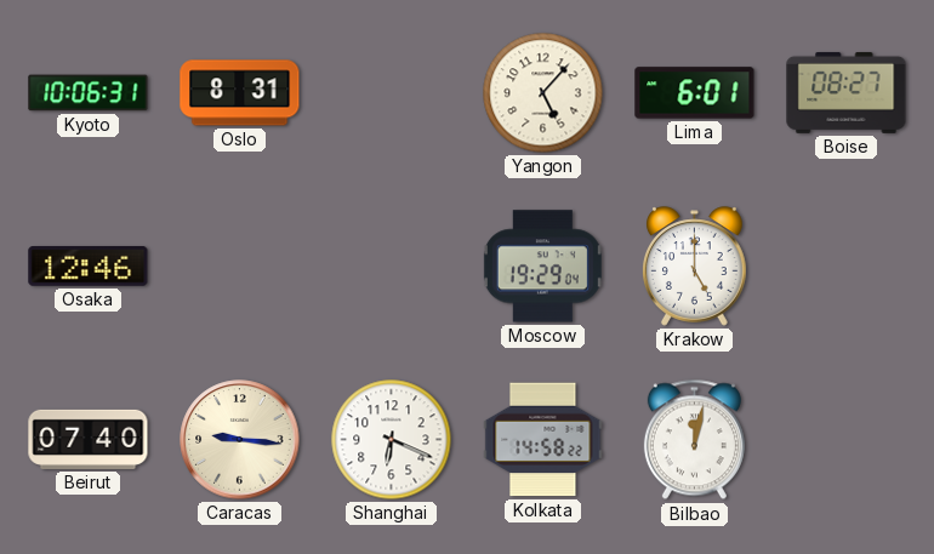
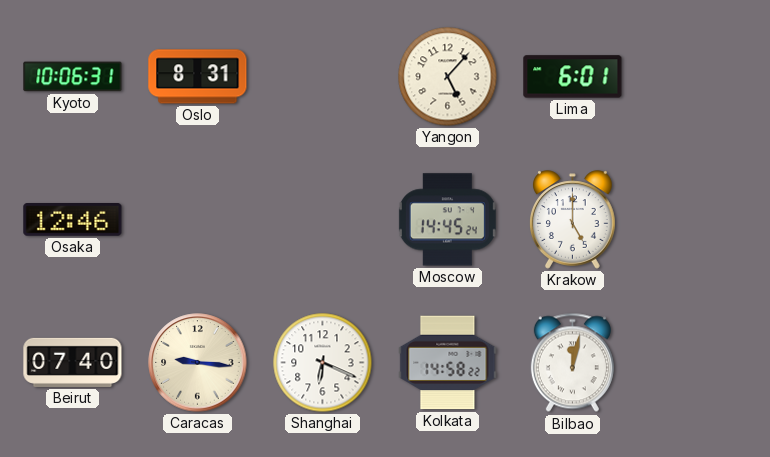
Boise: 08:27 -> none
Moscow: 19:29 -> 14:45
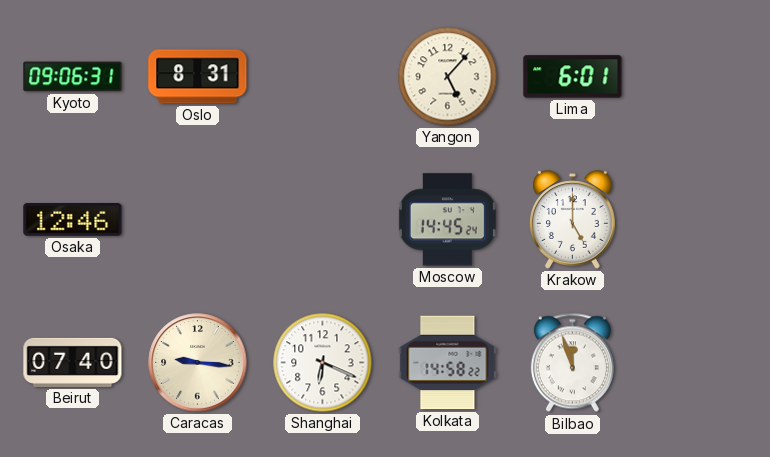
Kyoto: 10:06 -> 09:06
Bilbao: 12:02 -> 11:57
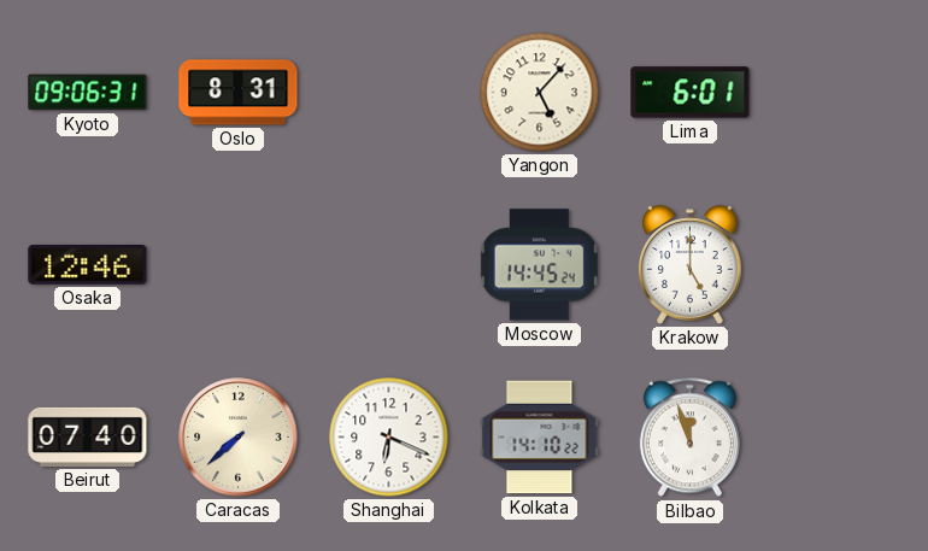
Caracas: 9:16 -> 7:38
Kolkata: 14:58 -> 14:10
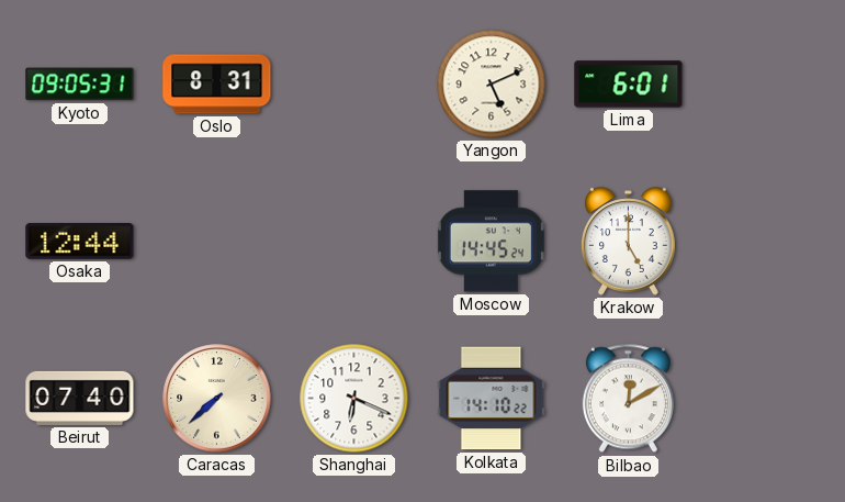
Kyoto: 09:06 -> 09:05
Yangon: 5:07 -> 5:11
Osaka: 12:46 -> 12:44
Bilbao: 11:57 -> 12:10
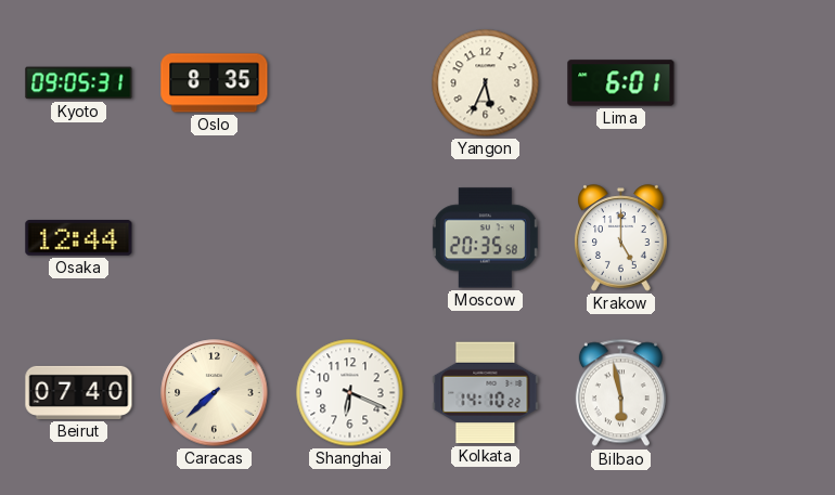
Oslo: 8:31 -> 8:35
Yangon: 5:11 -> 5:34
Moscow: 14:45 -> 20:35
Bilbao: 12:10 -> 5:58
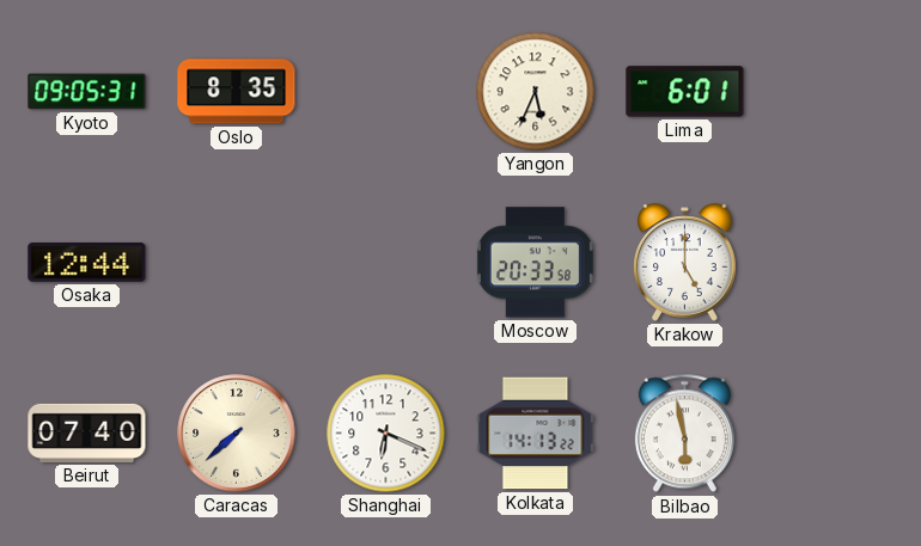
Moscow: 20:35 -> 20:33
Kolkata: 14:10 -> 14:13
